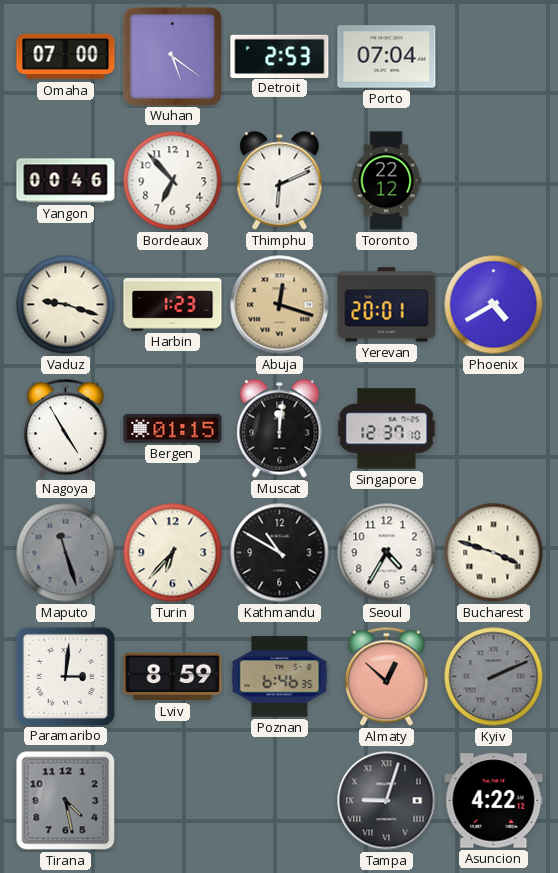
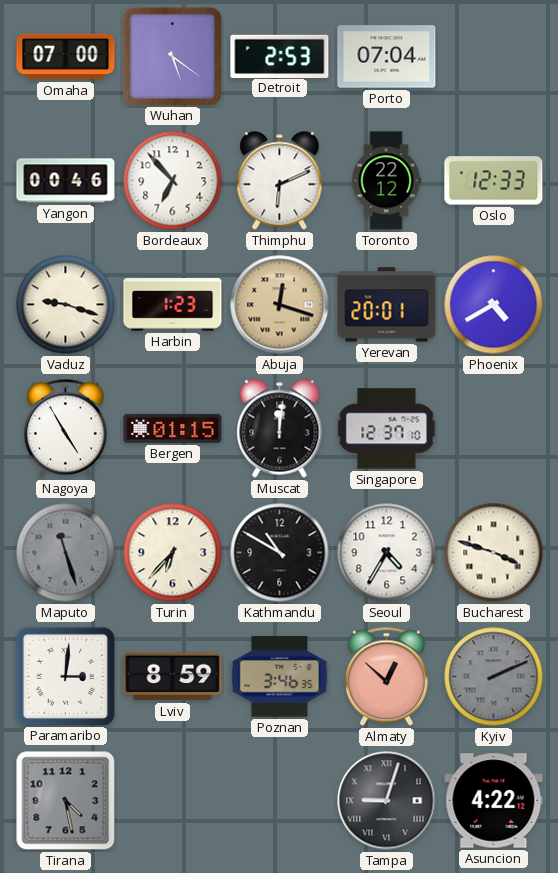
Oslo: none -> 12:33
Poznan: 6:46 -> 3:46
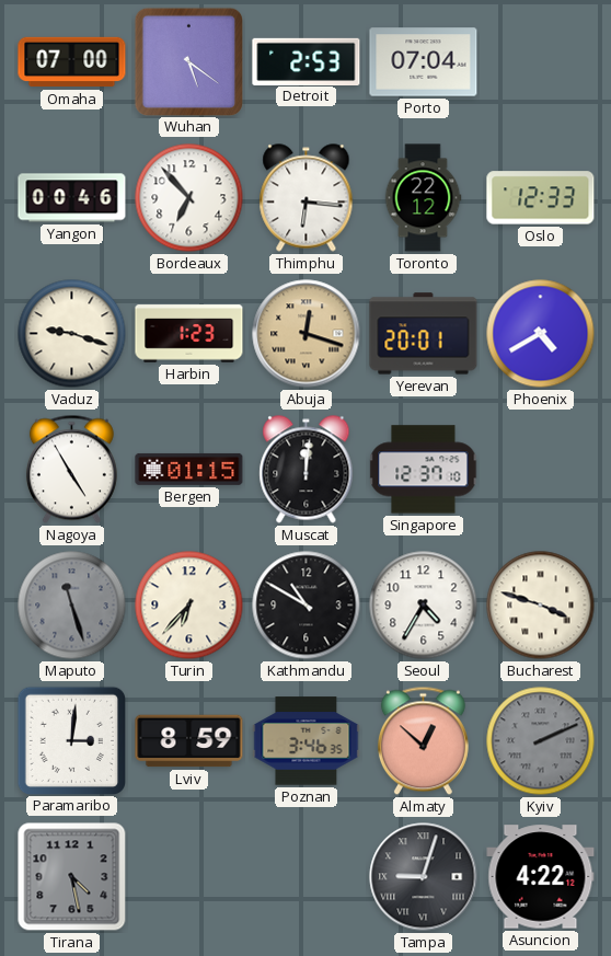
Thimphu: 6:11 -> 6:16
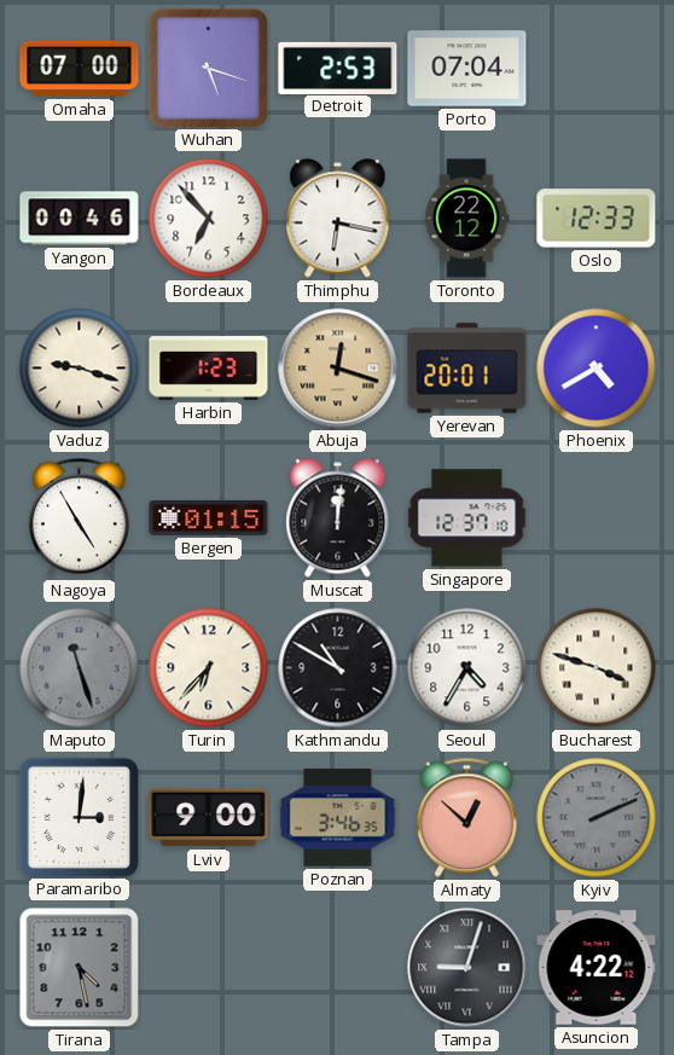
Wuhan: 5:21 -> 5:18
Thimphu: 6:16 -> 6:17
Lviv: 8:59 -> 9:00
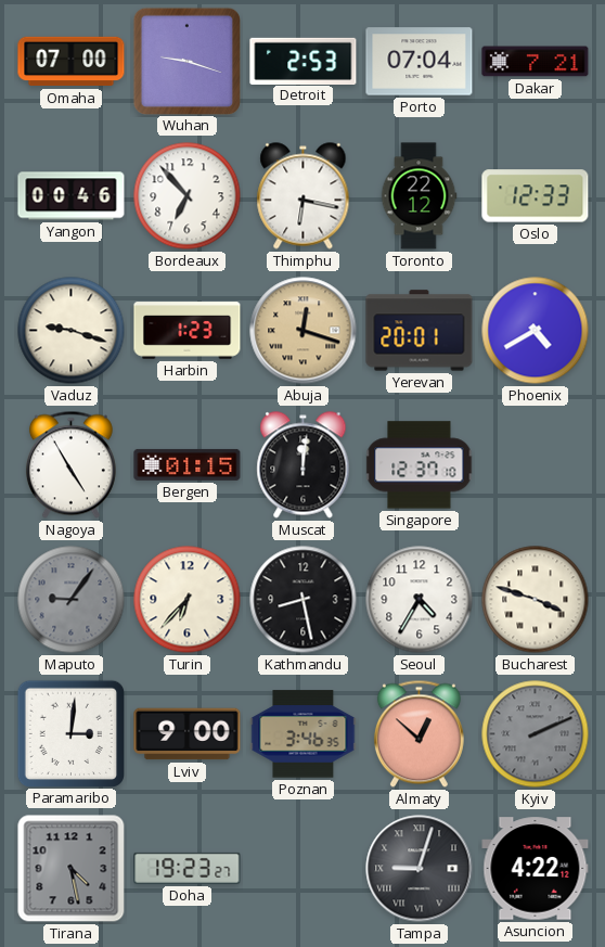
Wuhan: 5:18 -> 9:18
Dakar: none -> 7:21
Maputo: 11:27 -> 9:06
Kathmandu: 10:50 -> 8:28
Doha: none -> 19:23
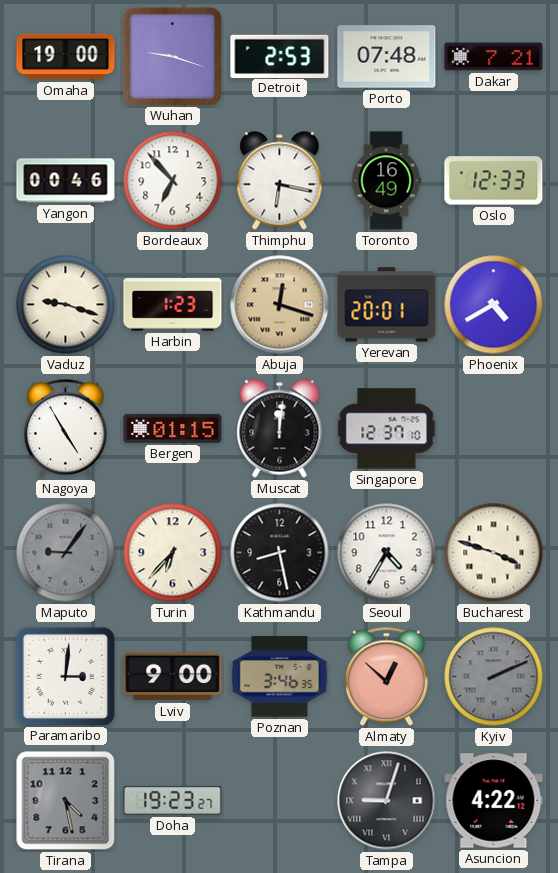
Omaha: 07:00 -> 19:00
Porto: 07:04 -> 07:48
Toronto: 22:12 -> 16:49
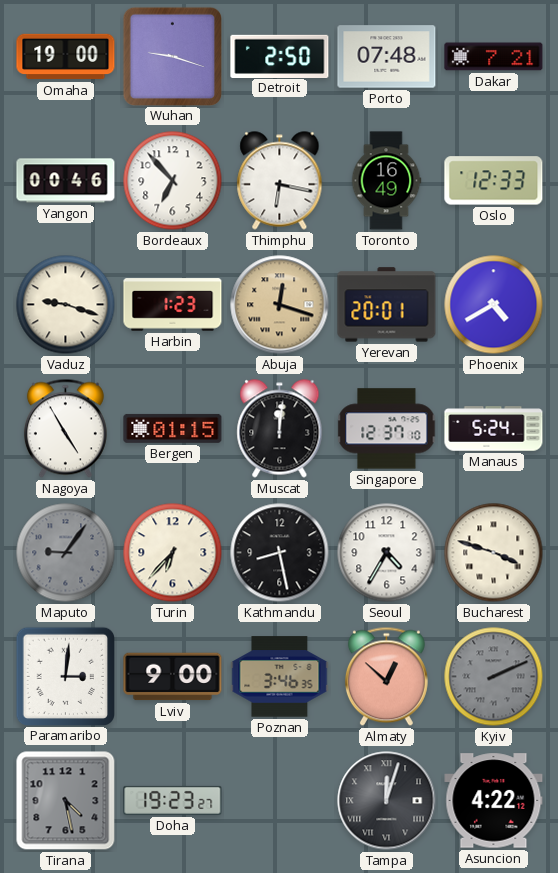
Detroit: 2:53 -> 2:50
Manaus: none -> 5:24
Tampa: 9:03 -> 12:03
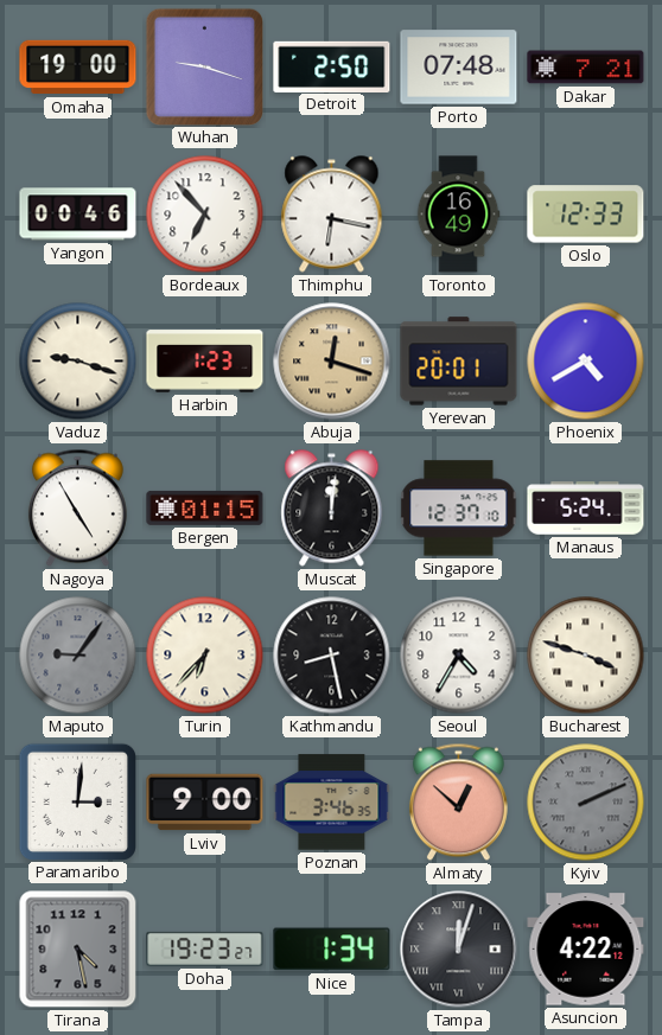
Nice: none -> 1:34
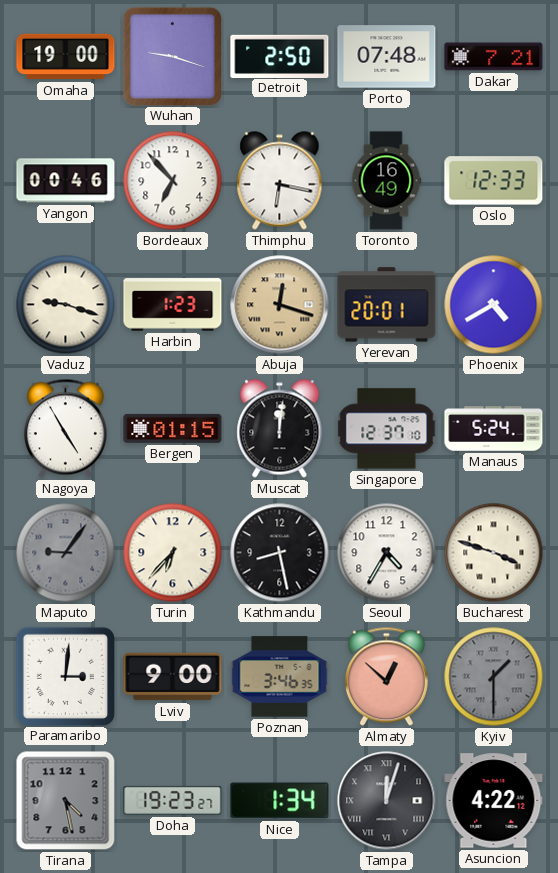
Kyiv: 2:11 -> 1:30
